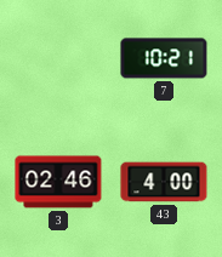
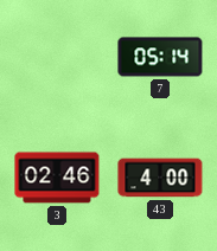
7: 10:21 -> 05:14
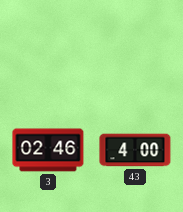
7: 05:14 -> none
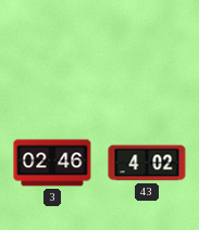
43: 4:00 -> 4:02
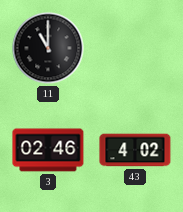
11: none -> 11:00
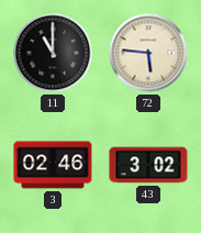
72: none -> 5:46
43: 4:02 -> 3:02
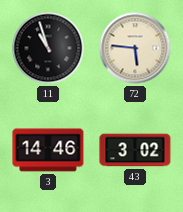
11: 11:00 -> 10:57
3: 02:46 -> 14:46
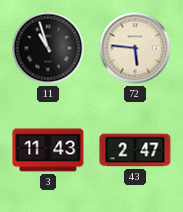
3: 14:46 -> 11:43
43: 3:02 -> 2:47
